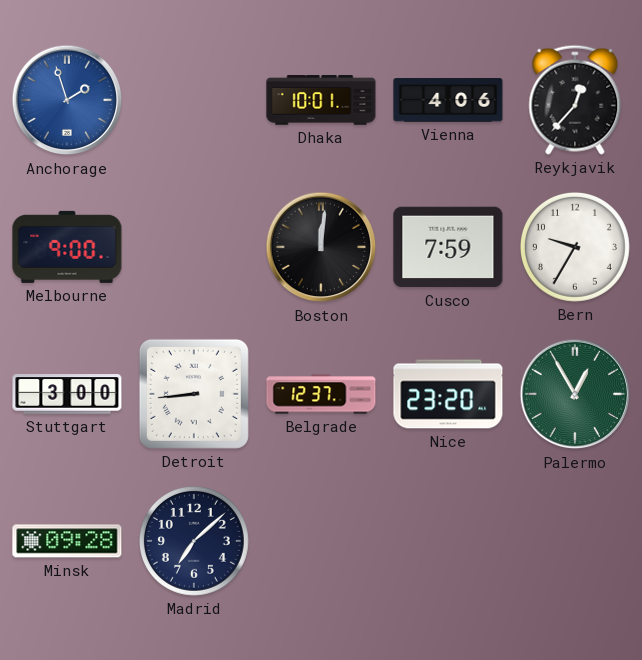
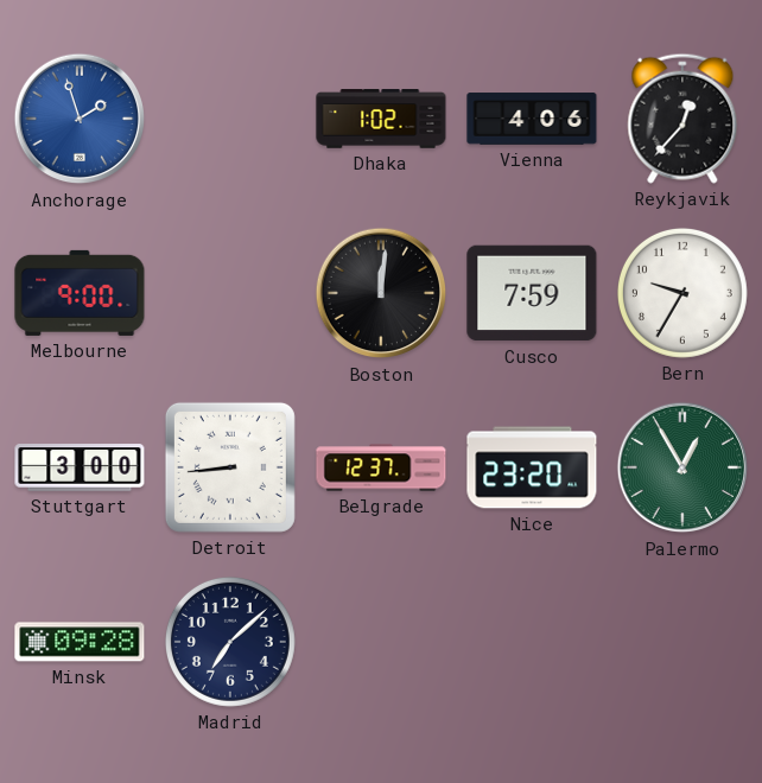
Dhaka: 10:01 -> 1:02
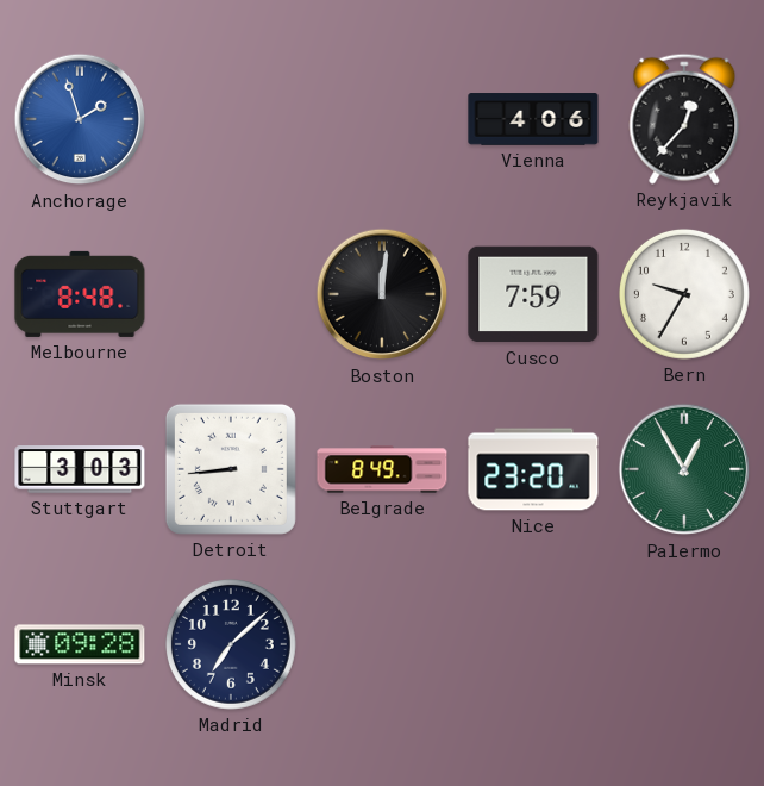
Dhaka: 1:02 -> none
Melbourne: 9:00 -> 8:48
Stuttgart: 3:00 -> 3:03
Belgrade: 12:37 -> 8:49
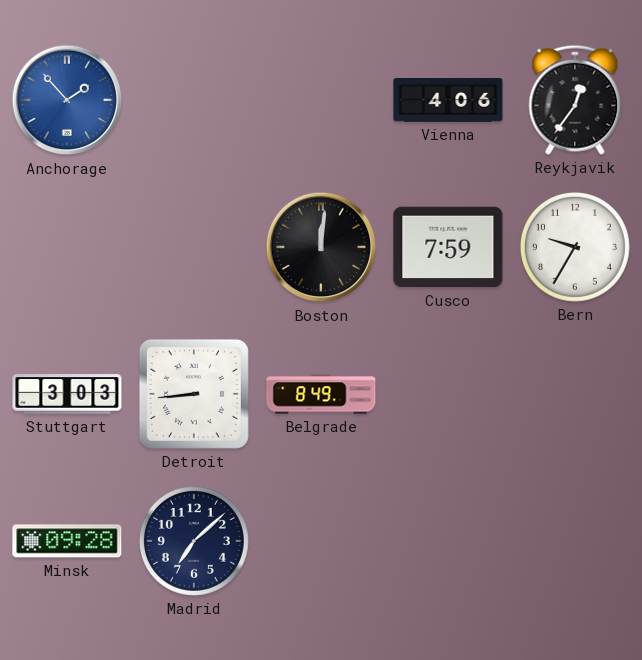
Anchorage: 1:57 -> 1:53
Reykjavik: 12:37 -> 12:36
Melbourne: 8:48 -> none
Nice: 23:20 -> none
Palermo: 12:55 -> none
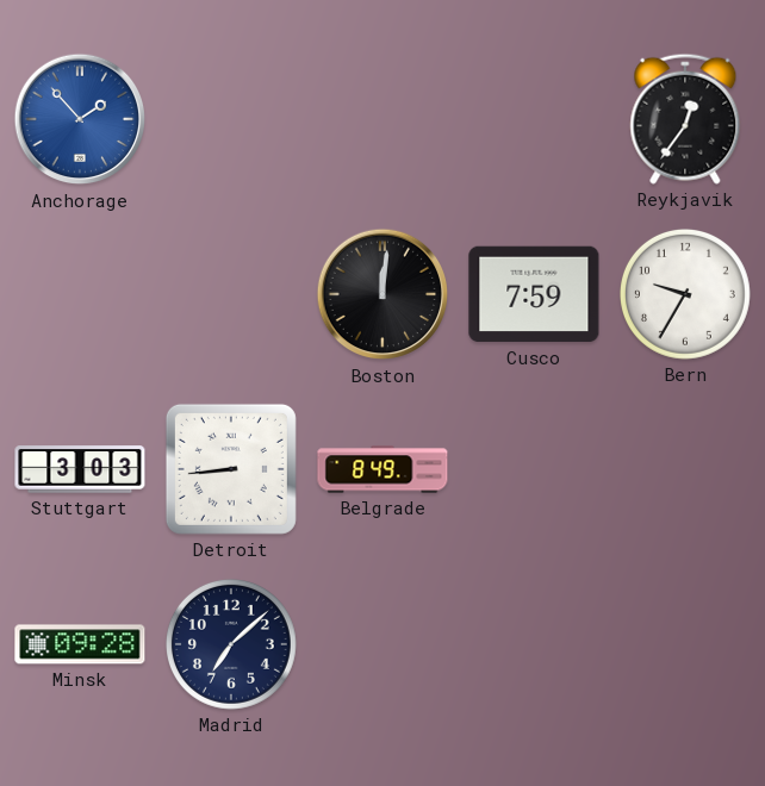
Vienna: 4:06 -> none
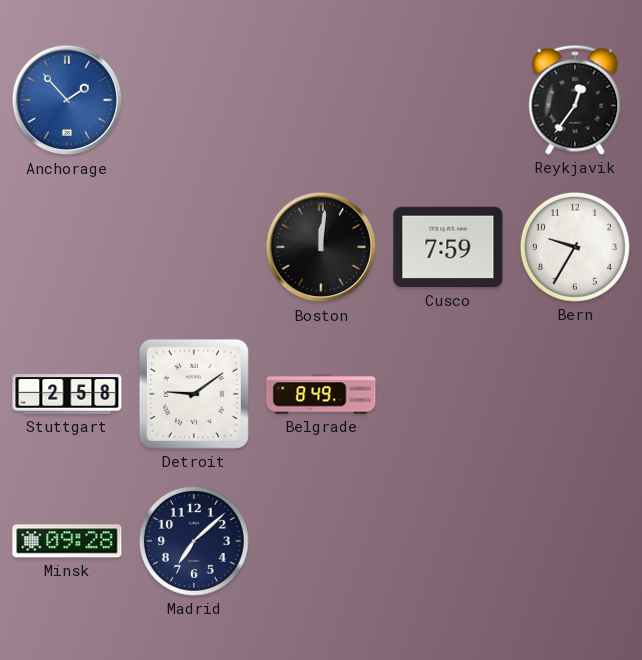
Stuttgart: 3:03 -> 2:58
Detroit: 8:44 -> 9:09
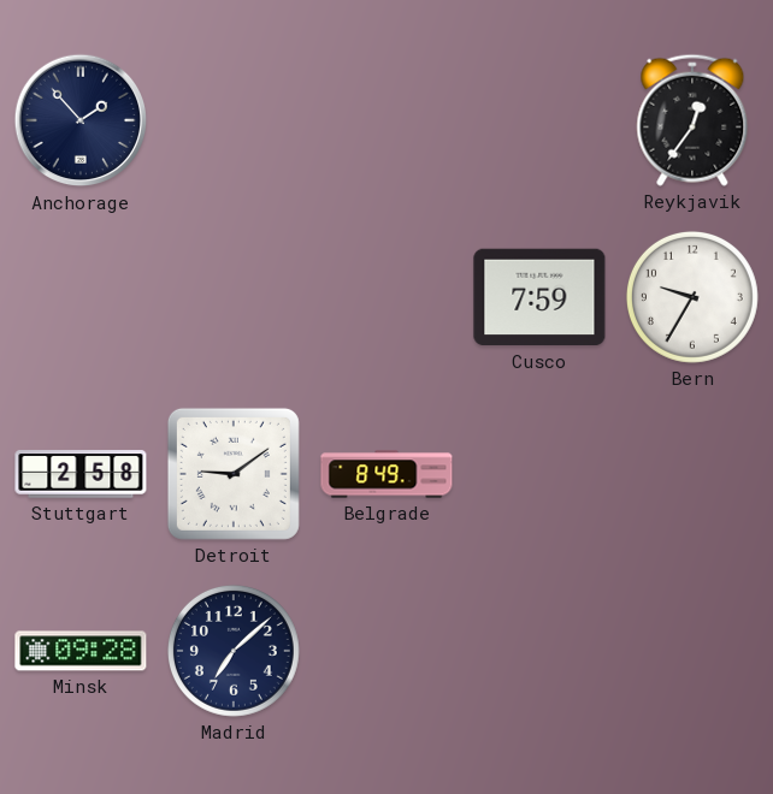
Anchorage dial: blue -> navy
Boston: 12:01 -> none
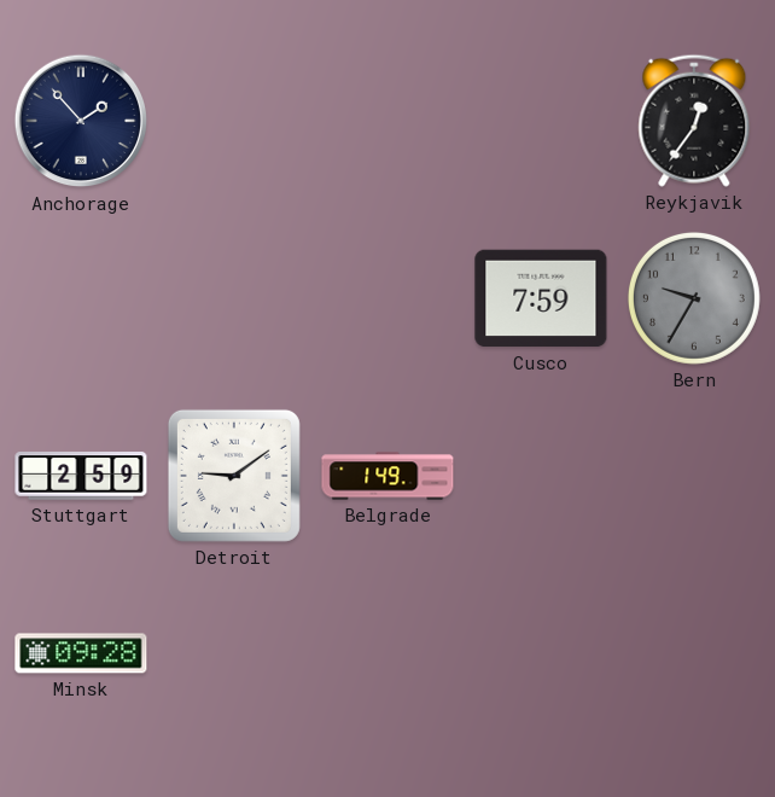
Bern dial: white -> grey
Stuttgart: 2:58 -> 2:59
Belgrade: 8:49 -> 1:49
Madrid: 7:08 -> none
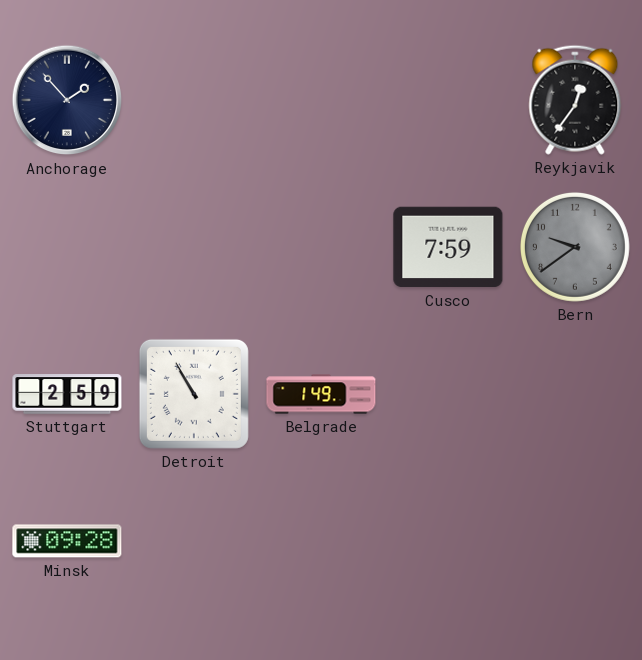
Bern: 9:35 -> 9:39
Detroit: 9:09 -> 10:55
